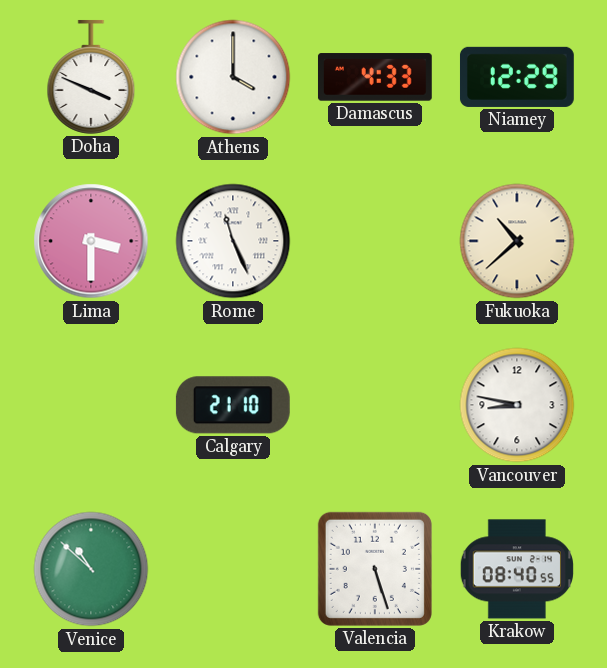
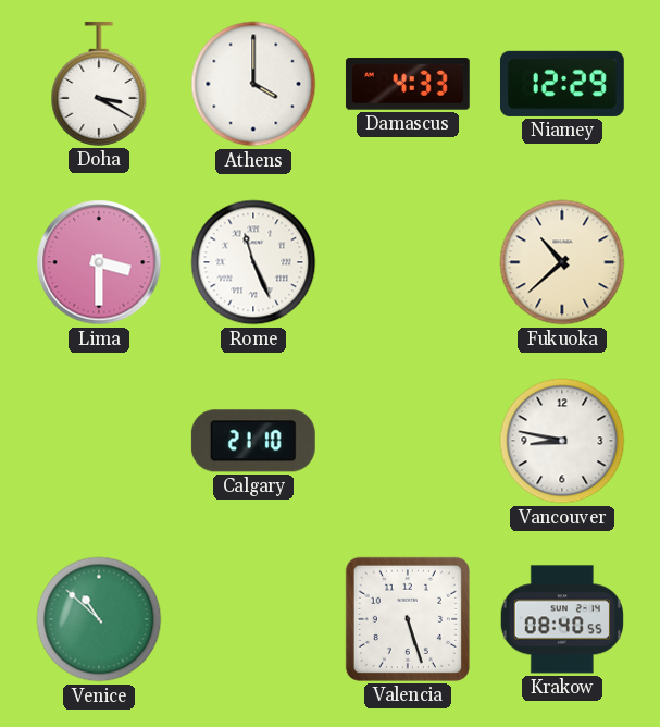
Doha: 3:49 -> 3:20
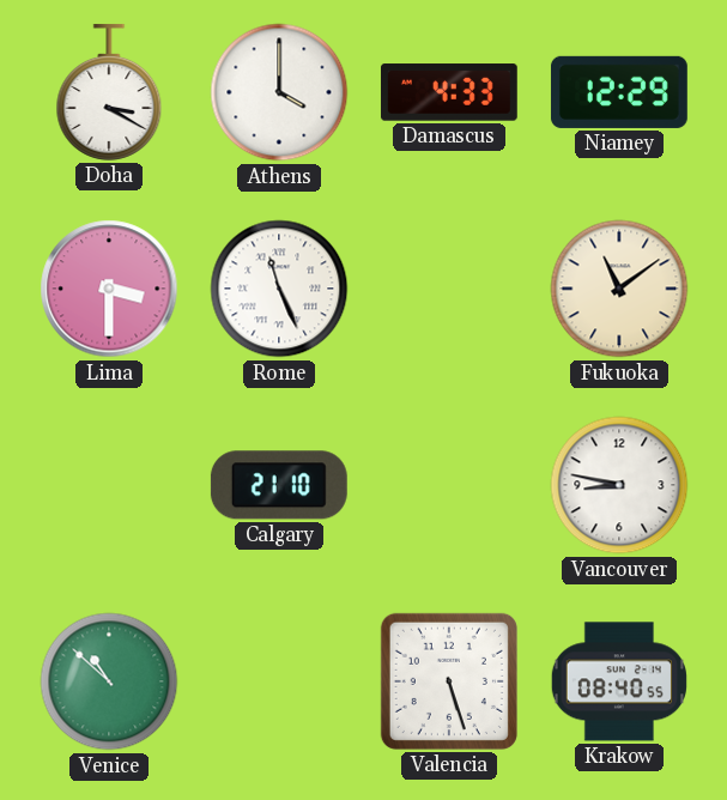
Fukuoka: 10:38 -> 11:09
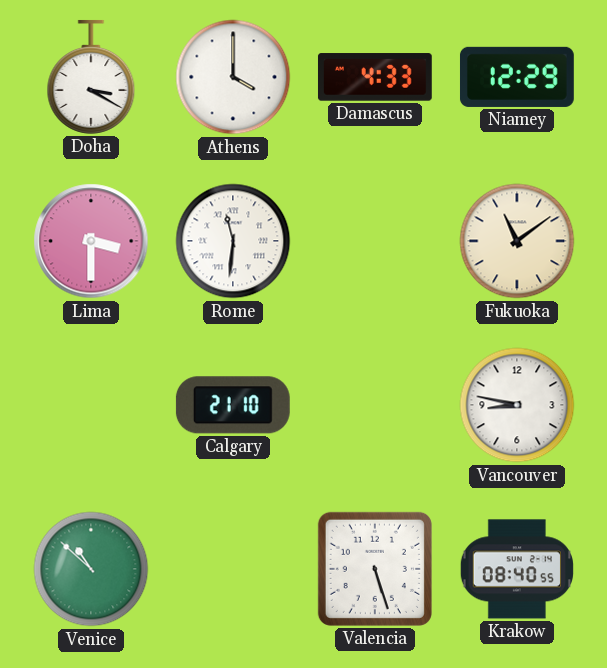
Rome: 11:26 -> 11:31
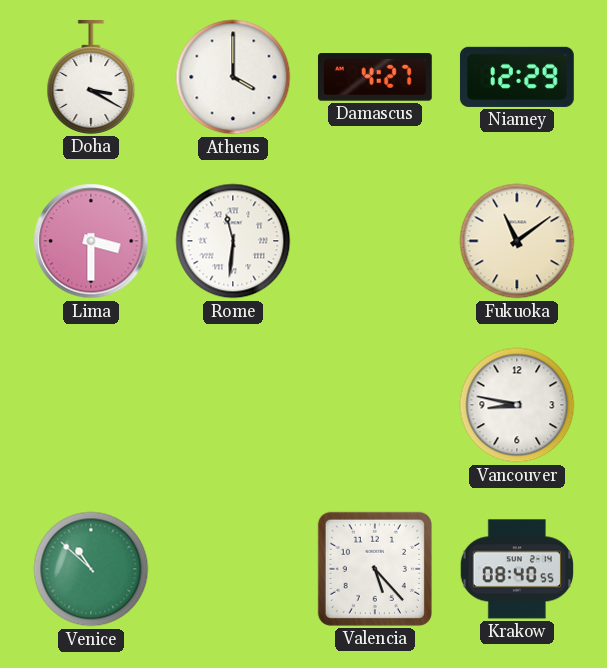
Damascus: 4:33 -> 4:27
Calgary: 21:10 -> none
Valencia: 5:27 -> 5:23
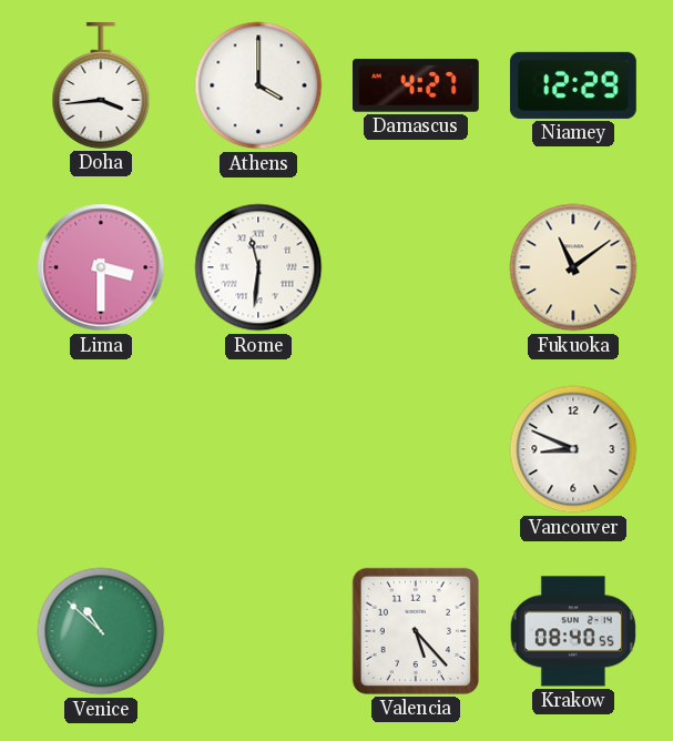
Doha: 3:20 -> 3:44
Vancouver: 8:47 -> 8:49
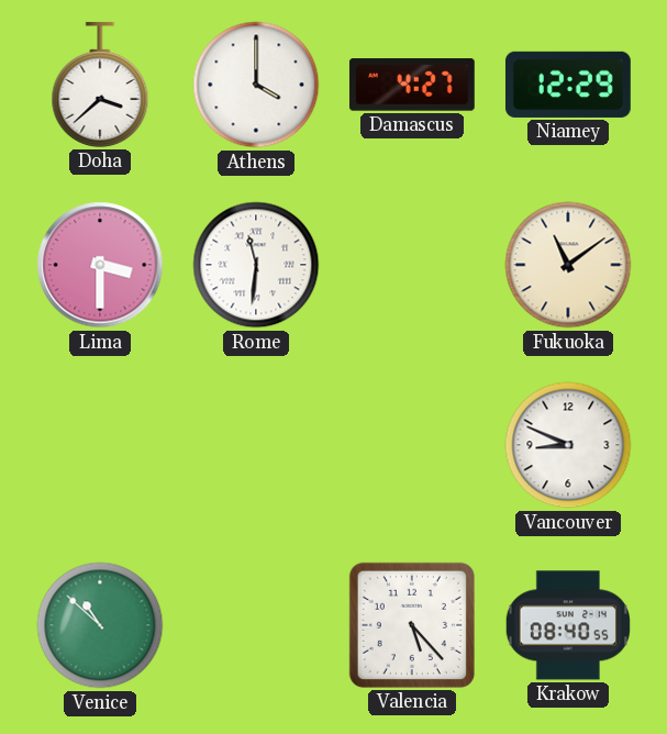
Doha: 3:44 -> 3:38
